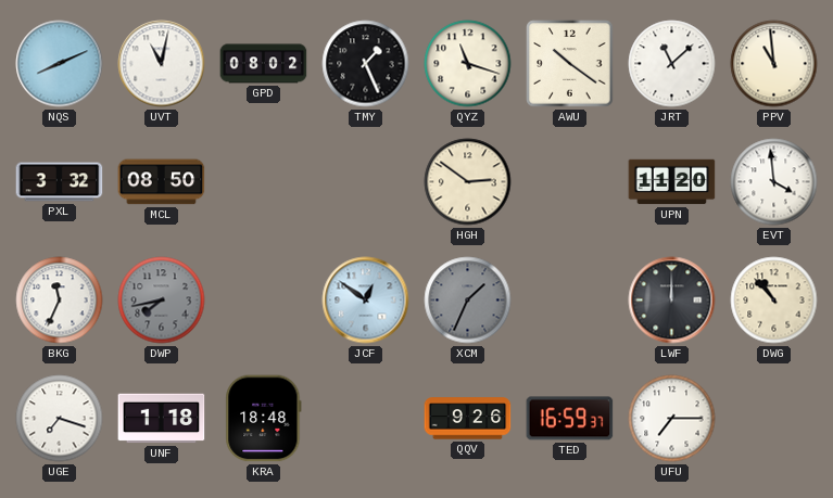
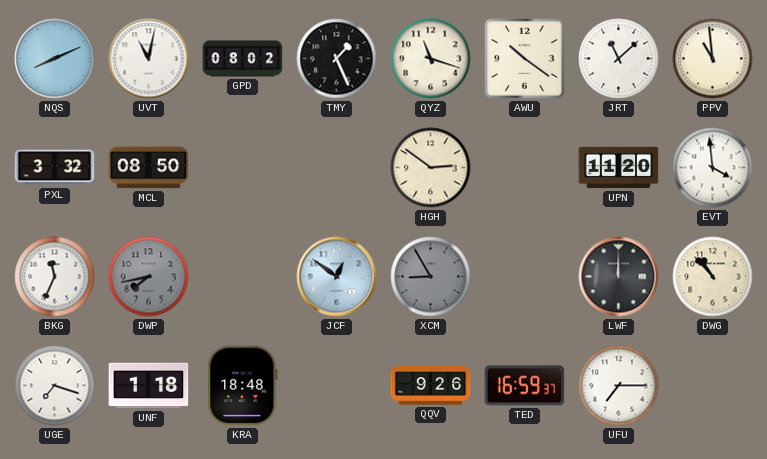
XCM: 1:34 -> 8:55
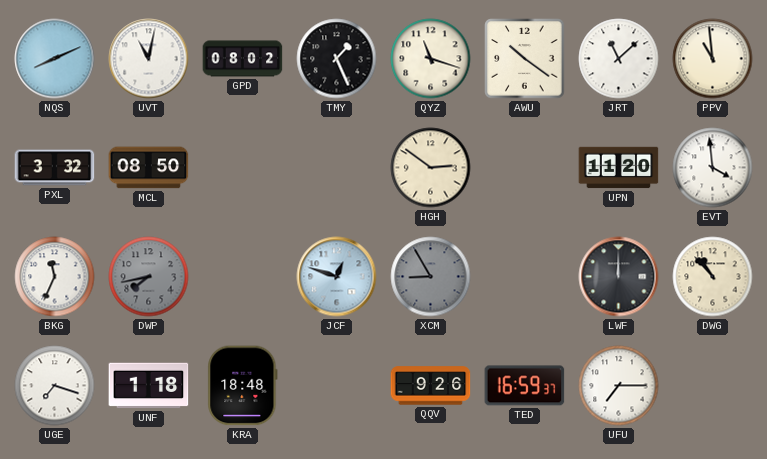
JCF: 12:51 -> 12:48
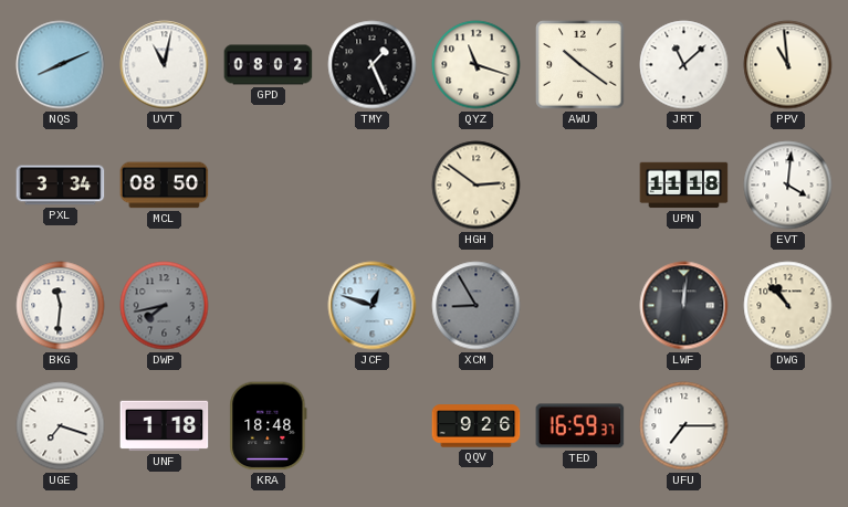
PXL: 3:32 -> 3:34
UPN: 11:20 -> 11:18
EVT: 3:59 -> 4:01
BKG: 11:34 -> 11:31
LWF: 12:00 -> 12:01
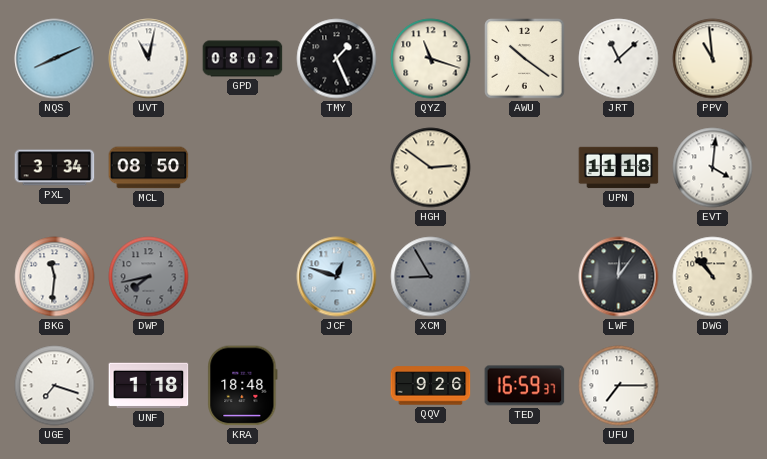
LWF: 12:01 -> 12:06
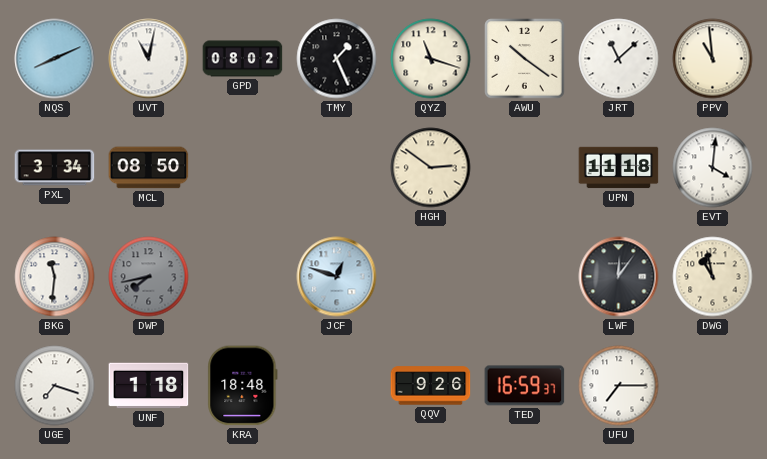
XCM: 8:55 -> none
DWG: 10:53 -> 10:58
